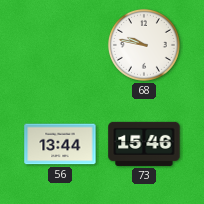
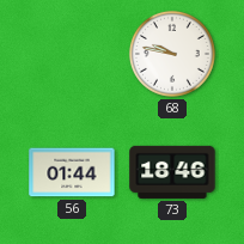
56: 13:44 -> 01:44
73: 15:46 -> 18:46
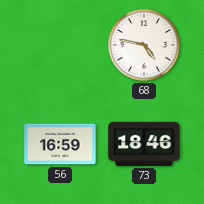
68: 9:47 -> 4:47
56: 01:44 -> 16:59
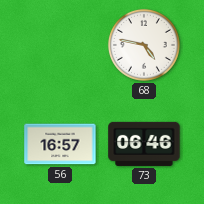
56: 16:59 -> 16:57
73: 18:46 -> 06:46
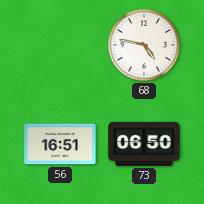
56: 16:57 -> 16:51
73: 06:46 -> 06:50
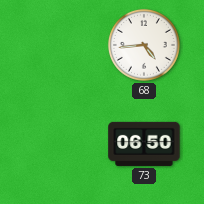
68: 4:47 -> 4:44
56: 16:51 -> none
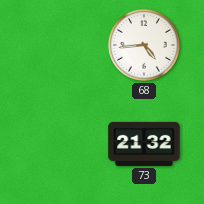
73: 06:50 -> 21:32
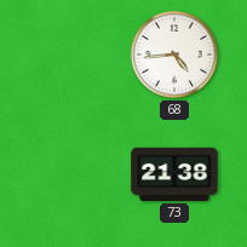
73: 21:32 -> 21:38
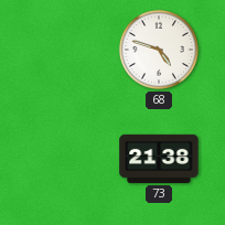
68: 4:44 -> 4:48
